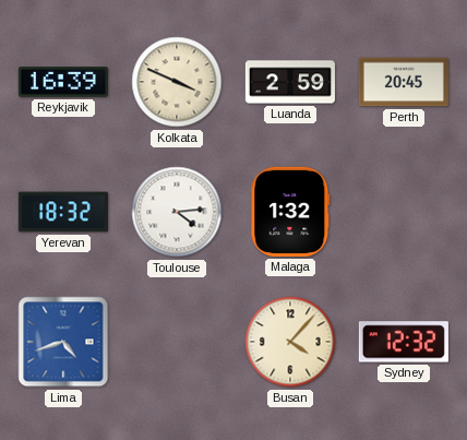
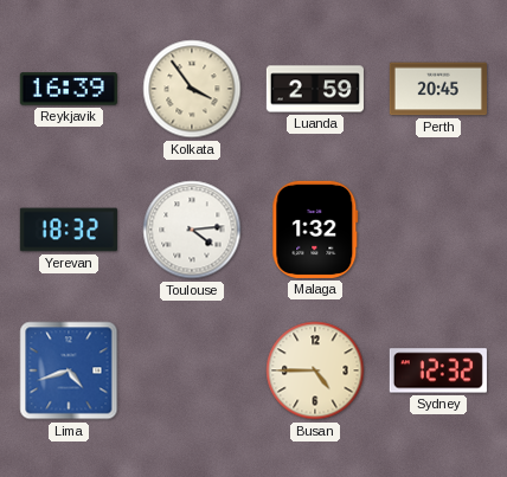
Kolkata: 3:49 -> 3:54
Busan: 4:07 -> 4:45
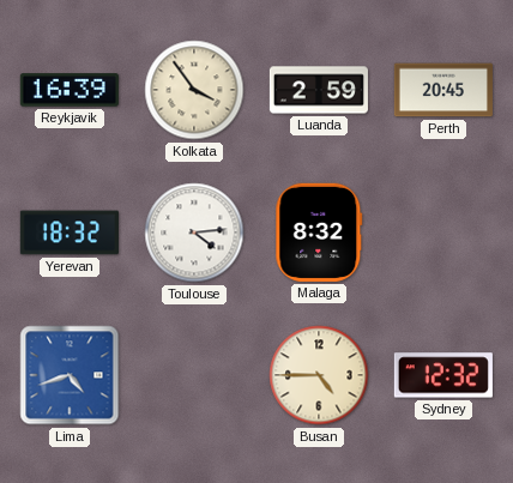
Malaga: 1:32 -> 8:32
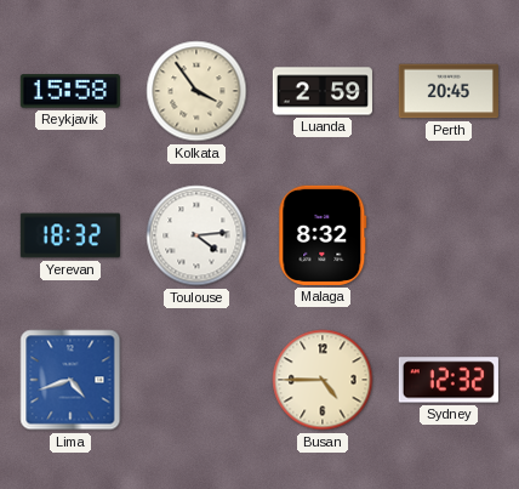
Reykjavik: 16:39 -> 15:58
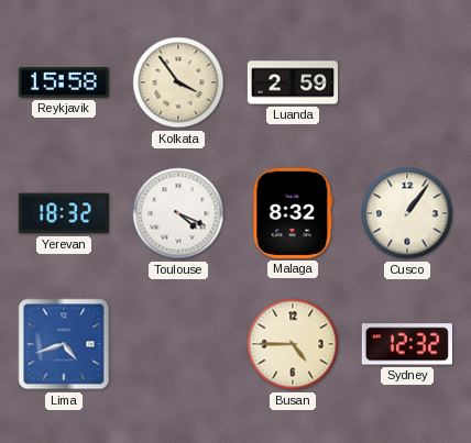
Perth: 20:45 -> none
Toulouse: 4:14 -> 4:19
Cusco: none -> 1:06
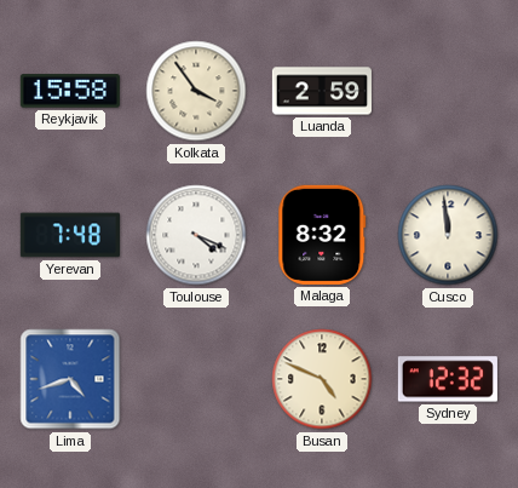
Yerevan: 18:32 -> 7:48
Cusco: 1:06 -> 11:59
Busan: 4:45 -> 4:49
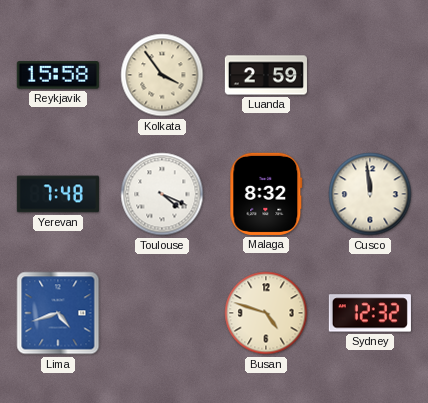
Busan: 4:49 -> 4:48
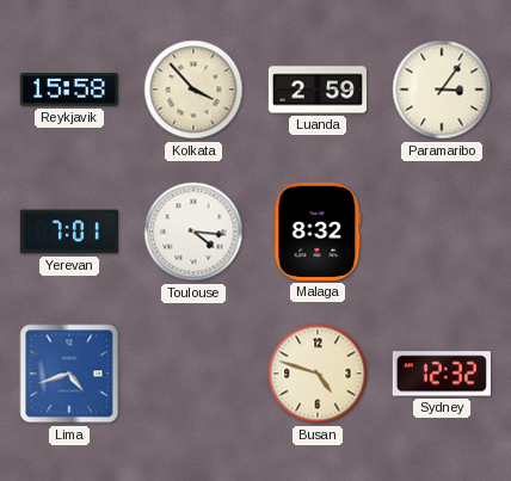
Kolkata: 3:54 -> 3:53
Paramaribo: none -> 3:06
Yerevan: 7:48 -> 7:01
Toulouse: 4:19 -> 4:16
Cusco: 11:59 -> none
